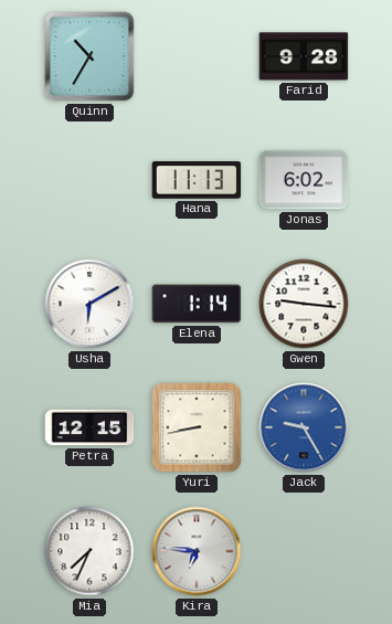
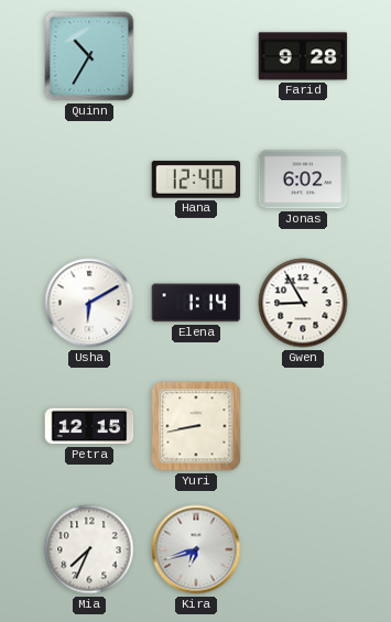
Hana: 11:13 -> 12:40
Gwen: 9:16 -> 8:55
Jack: 9:25 -> none
Kira: 6:46 -> 6:42
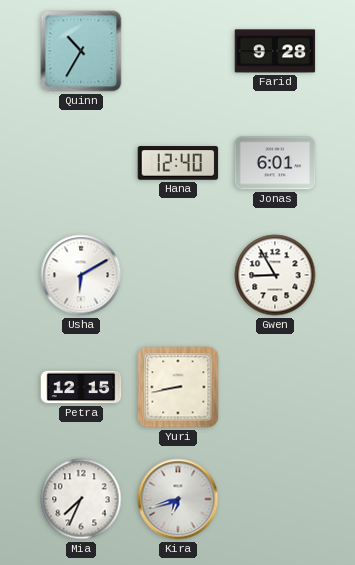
Jonas: 6:02 -> 6:01
Elena: 1:14 -> none
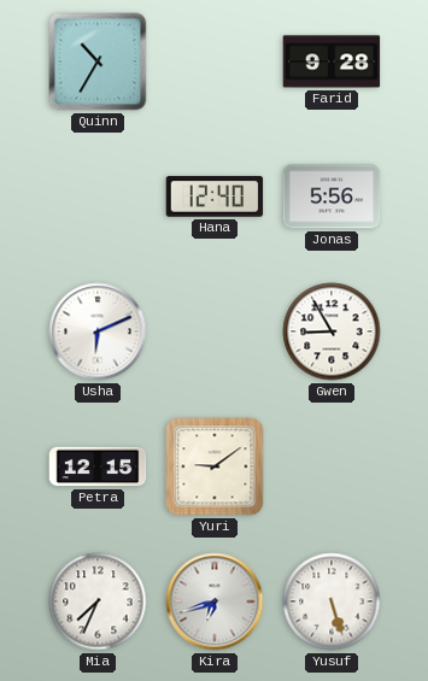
Jonas: 6:01 -> 5:56
Usha: 6:10 -> 6:11
Yuri: 8:43 -> 9:09
Yusuf: none -> 5:27
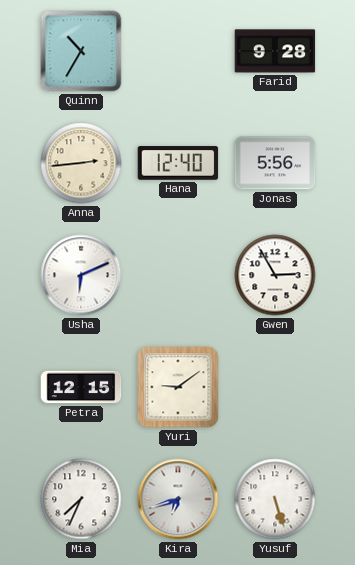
Anna: none -> 2:44
Gwen: 8:55 -> 2:55
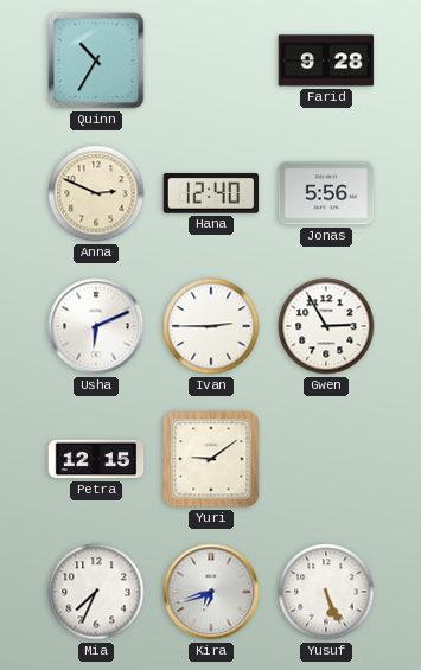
Anna: 2:44 -> 2:49
Ivan: none -> 2:45
Yusuf: 5:27 -> 5:26
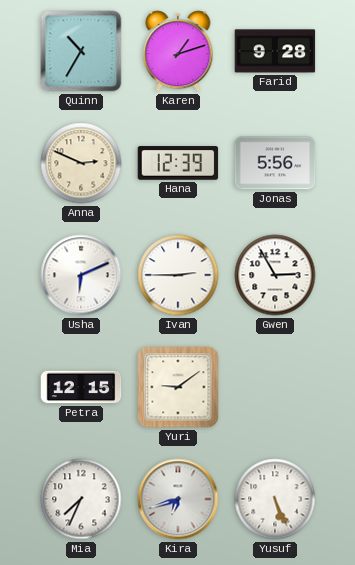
Karen: none -> 1:12
Hana: 12:40 -> 12:39
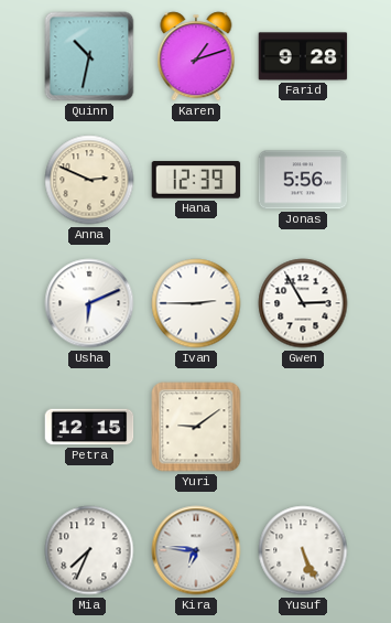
Quinn: 10:35 -> 10:32
Kira: 6:42 -> 6:46
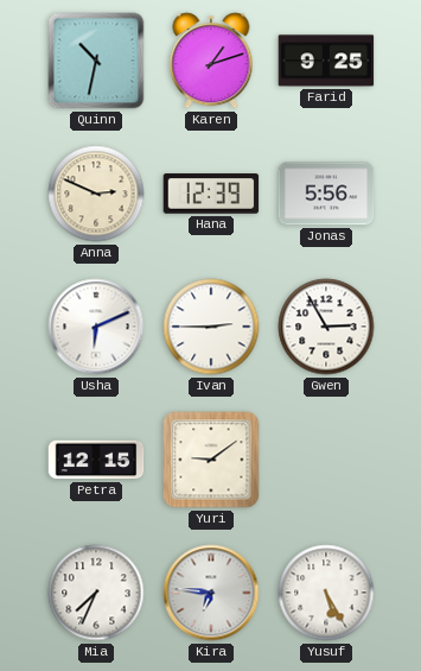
Farid: 9:28 -> 9:25
Yusuf: 5:26 -> 5:25
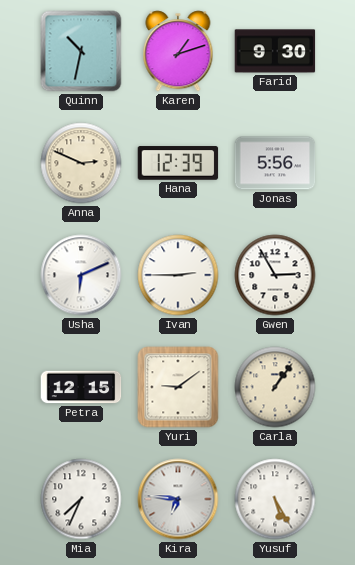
Farid: 9:25 -> 9:30
Carla: none -> 1:06
